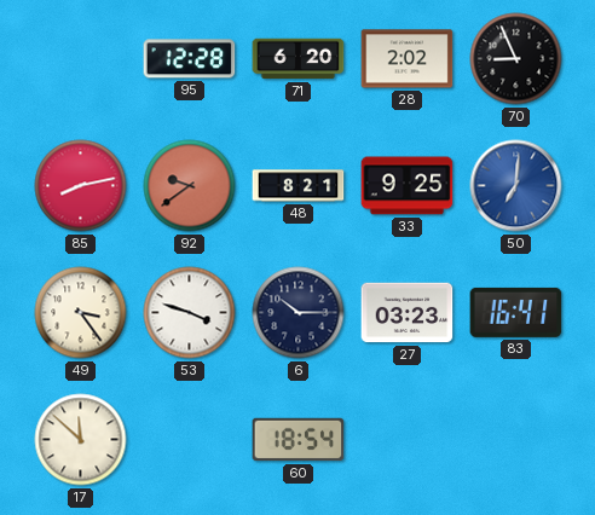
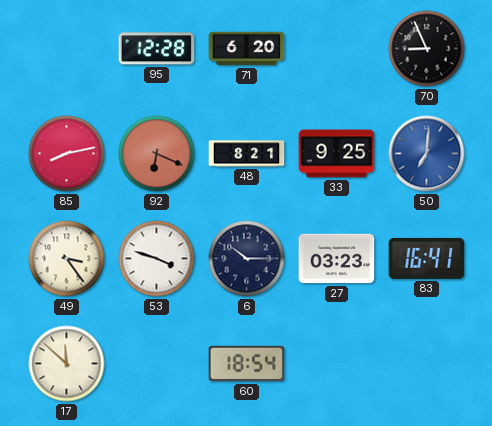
28: 2:02 -> none
92: 9:39 -> 6:19
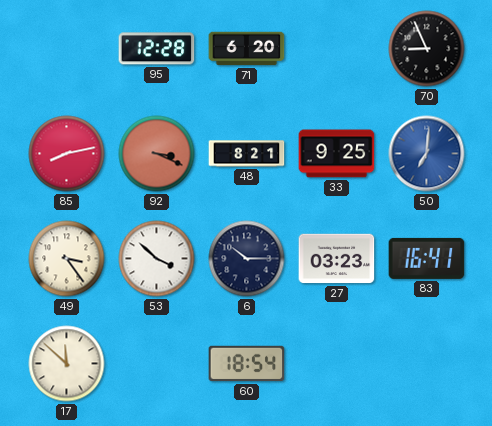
92: 6:19 -> 3:19
53: 3:48 -> 3:52
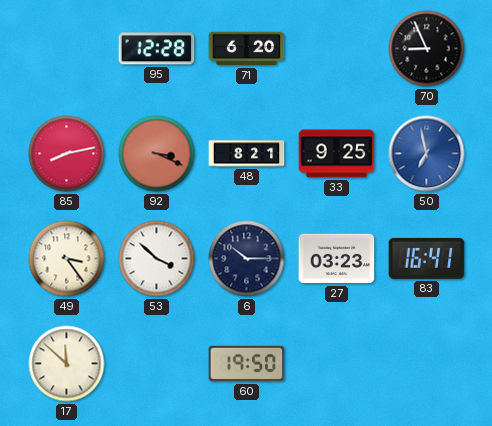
50: 7:01 -> 6:58
60: 18:54 -> 19:50
